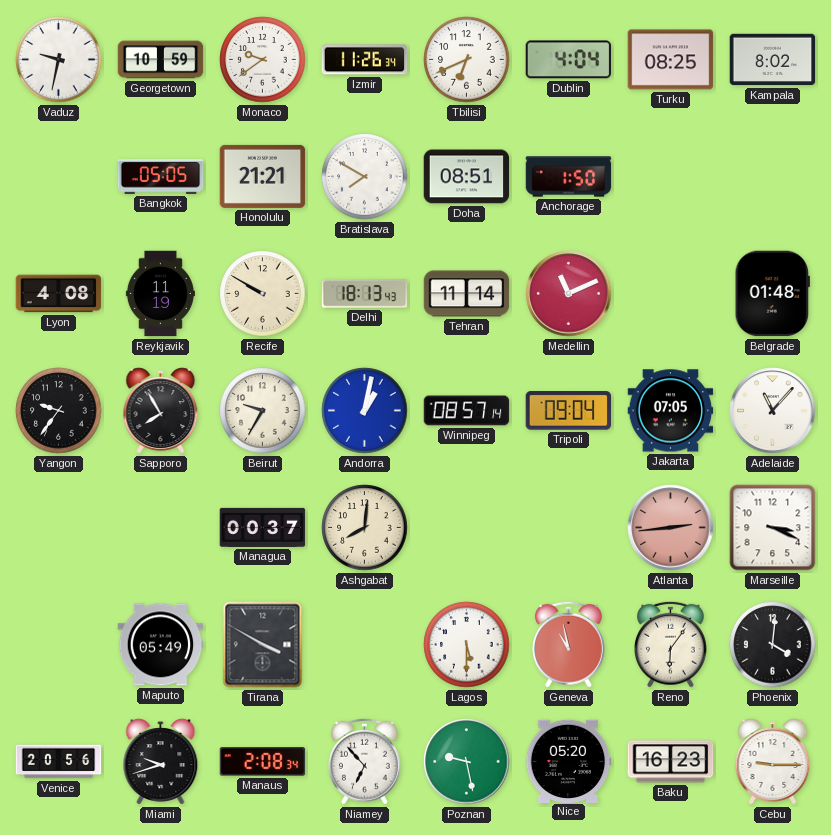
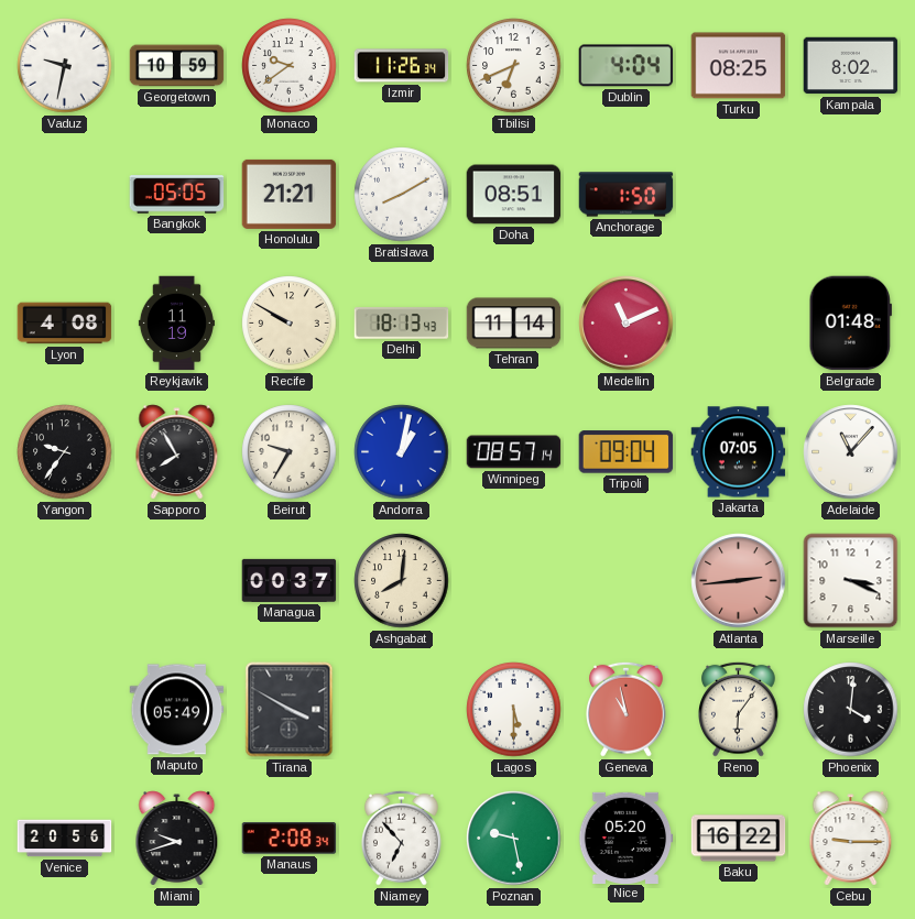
Bratislava: 7:50 -> 8:10
Baku: 16:23 -> 16:22
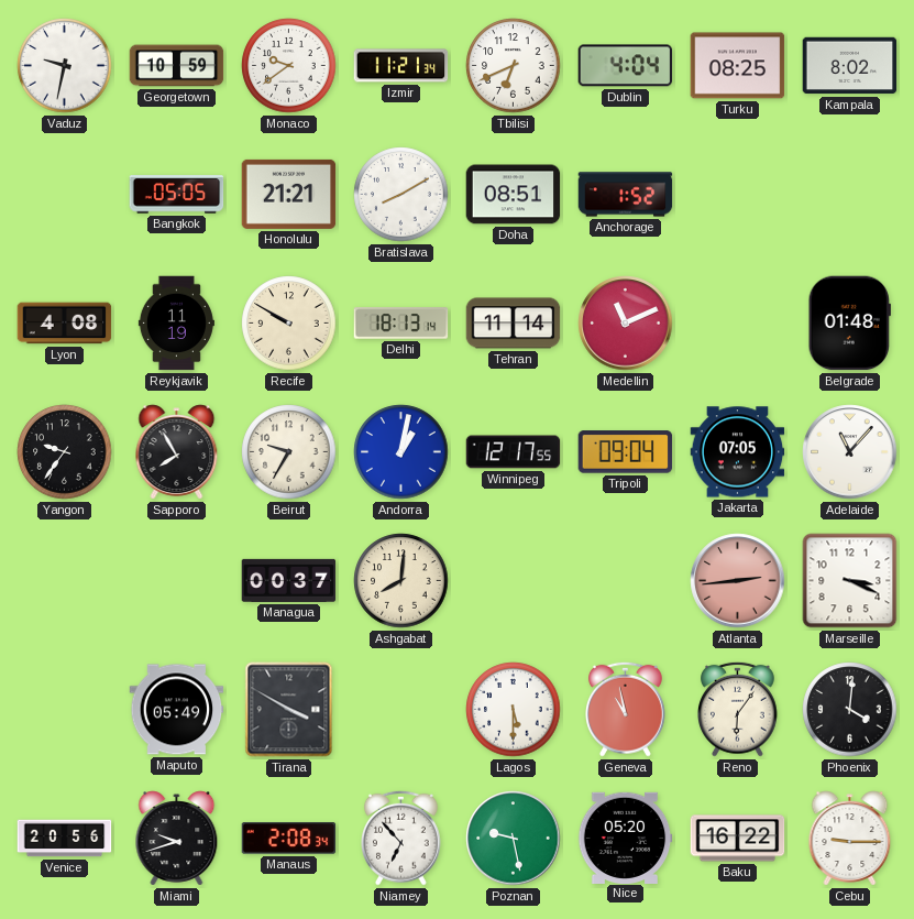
Izmir: 11:26 -> 11:21
Anchorage: 1:50 -> 1:52
Delhi: 18:13:43 -> 18:13:14
Winnipeg: 08:57 -> 12:17
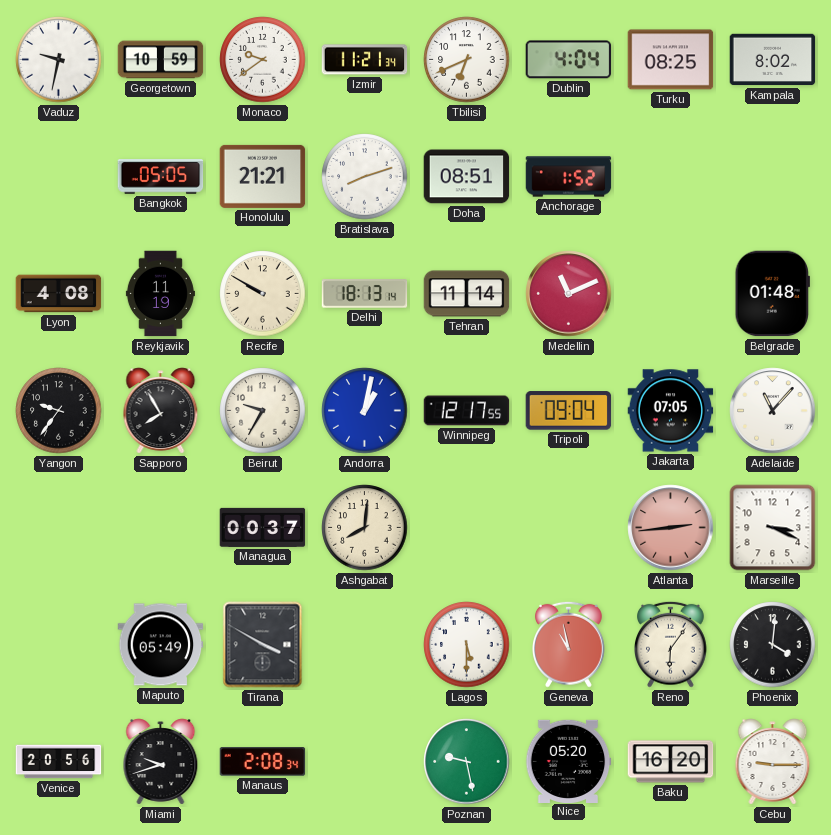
Bratislava: 8:10 -> 8:12
Niamey: 6:53 -> none
Baku: 16:22 -> 16:20
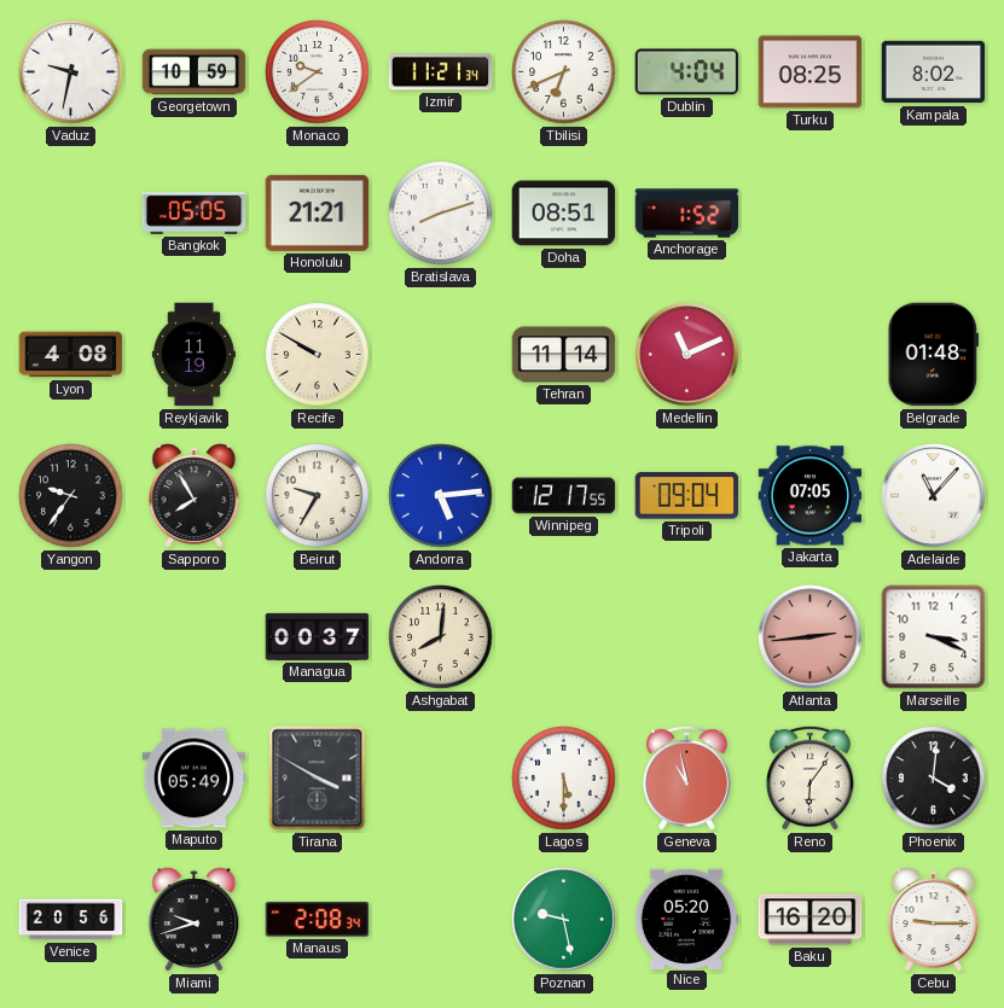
Delhi: 18:13 -> none
Andorra: 1:02 -> 5:14
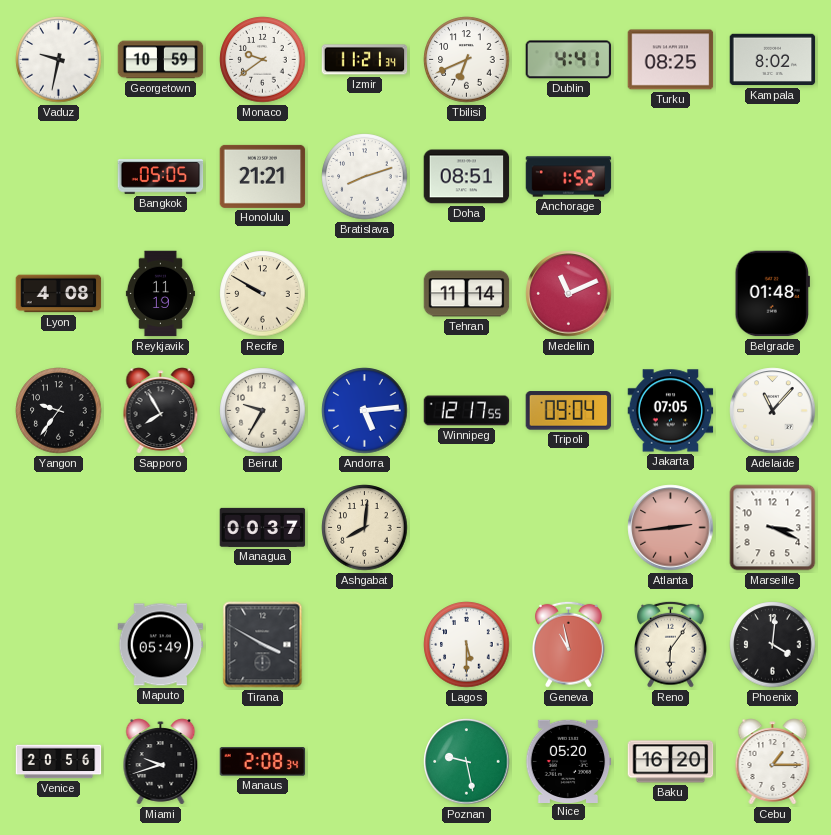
Dublin: 4:04 -> 4:41
Cebu: 9:15 -> 1:15
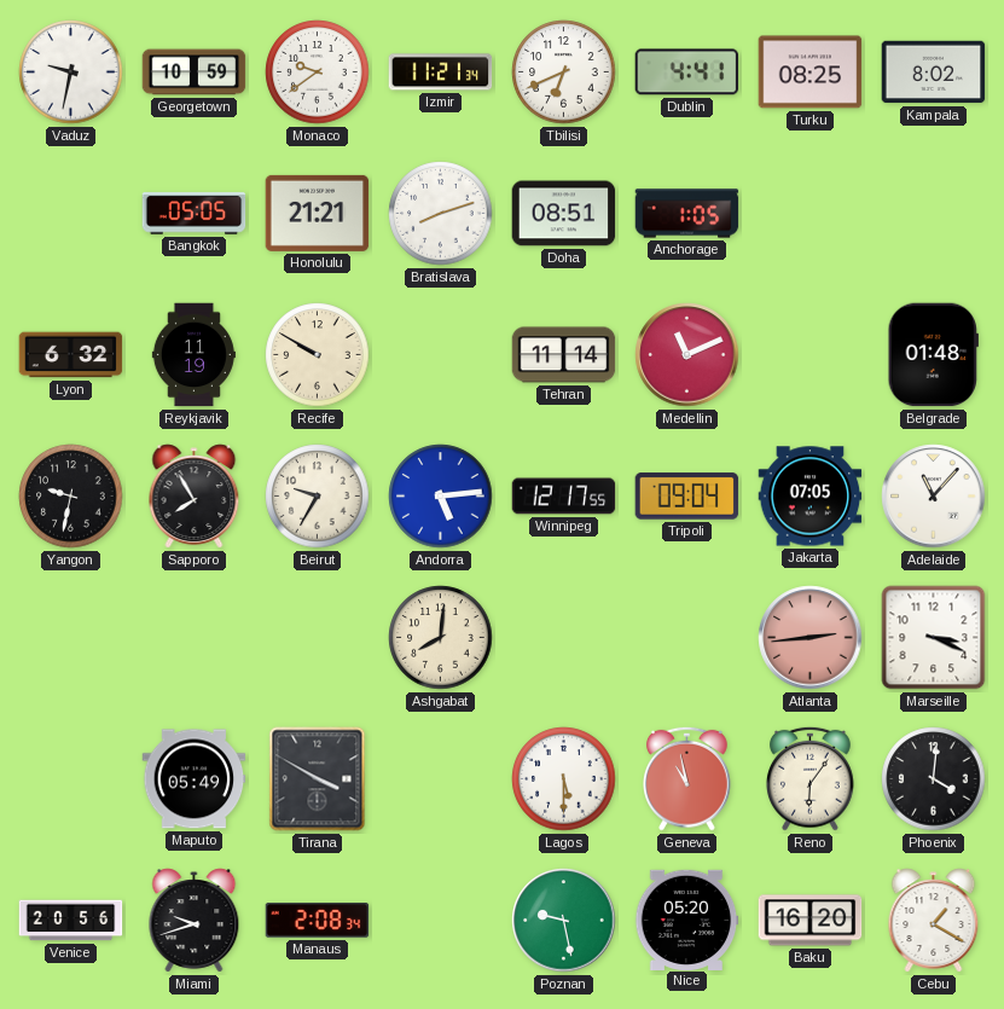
Anchorage: 1:52 -> 1:05
Lyon: 4:08 -> 6:32
Yangon: 9:36 -> 9:32
Managua: 00:37 -> none
Cebu: 1:15 -> 1:20
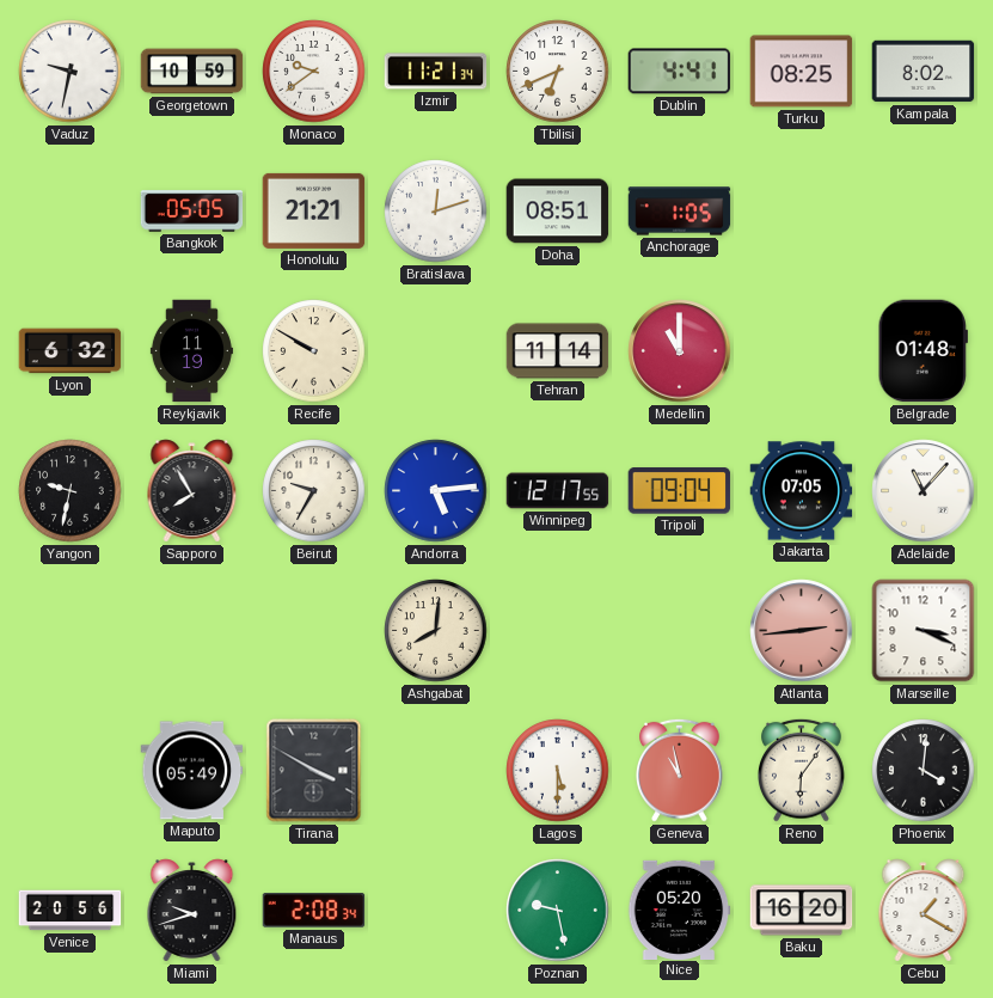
Bratislava: 8:12 -> 12:12
Medellin: 11:11 -> 11:00
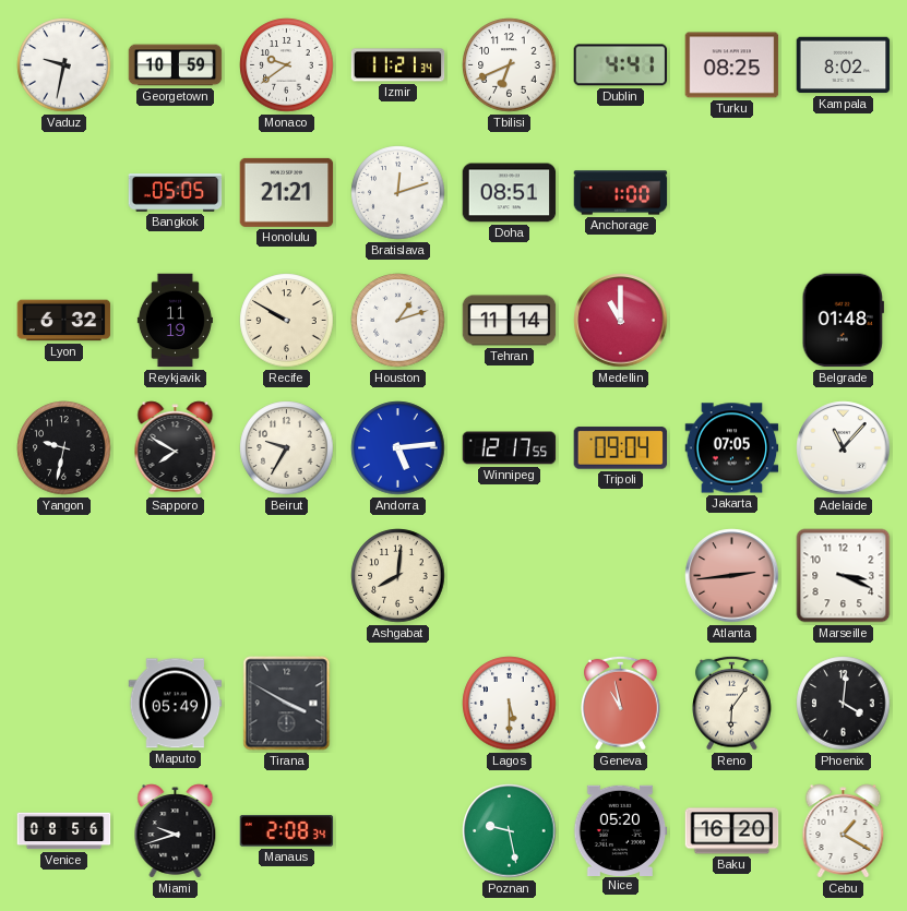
Anchorage: 1:05 -> 1:00
Houston: none -> 1:12
Sapporo: 7:55 -> 7:50
Venice: 20:56 -> 08:56
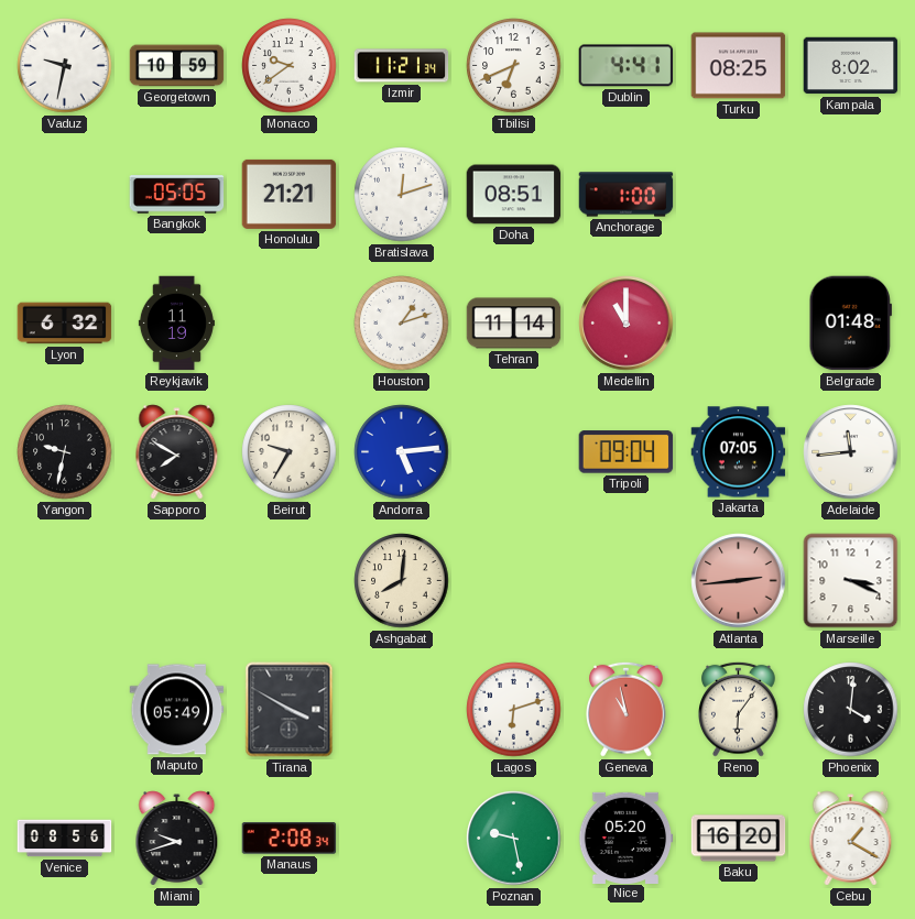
Recife: 9:50 -> none
Winnipeg: 12:17 -> none
Adelaide: 11:07 -> 11:44
Lagos: 5:30 -> 6:12
